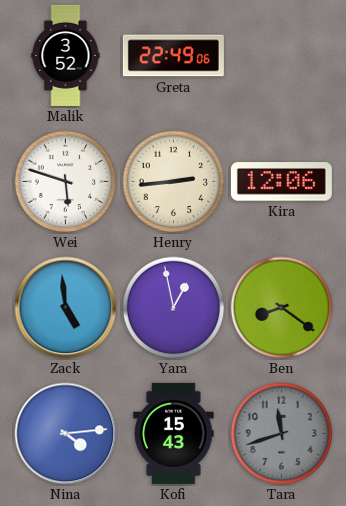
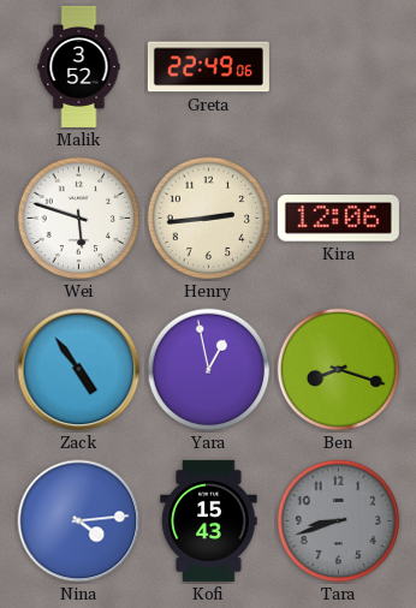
Zack: 4:59 -> 4:54
Ben: 8:21 -> 8:18
Tara: 11:42 -> 8:42
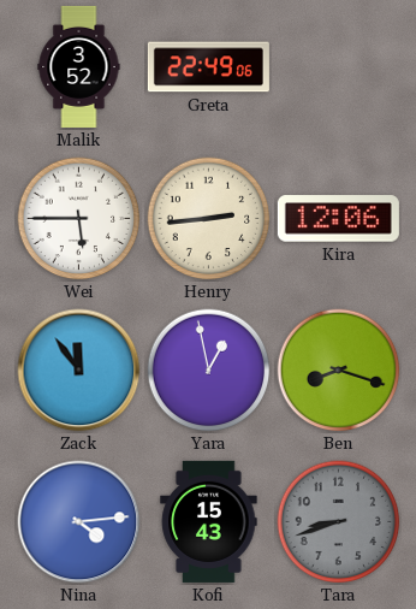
Wei: 5:48 -> 5:45
Zack: 4:54 -> 11:54
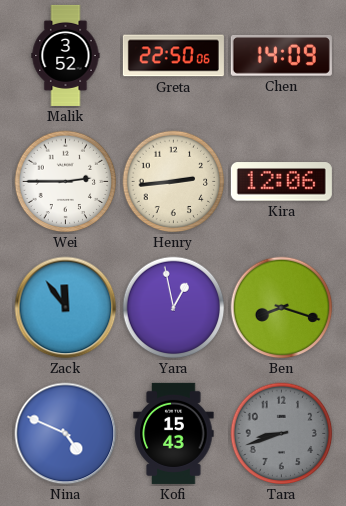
Greta: 22:49 -> 22:50
Chen: none -> 14:09
Wei: 5:45 -> 2:45
Nina: 4:14 -> 4:49
